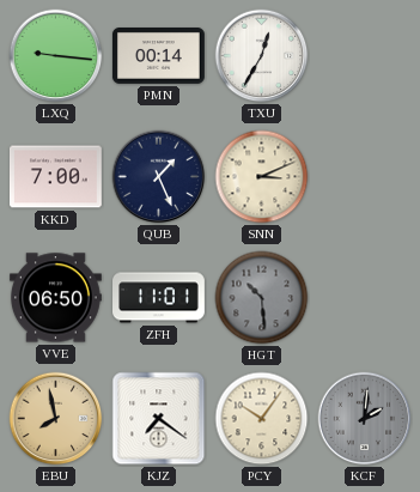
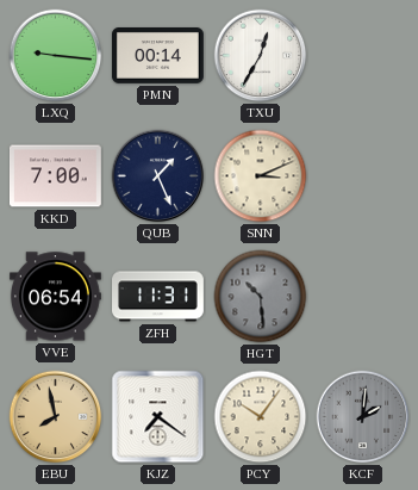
VVE: 06:50 -> 06:54
ZFH: 11:01 -> 11:31
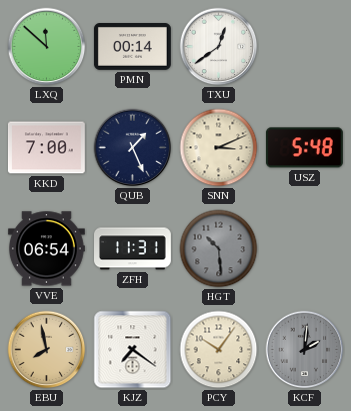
LXQ: 9:16 -> 11:52
TXU: 12:35 -> 12:39
USZ: none -> 5:48
